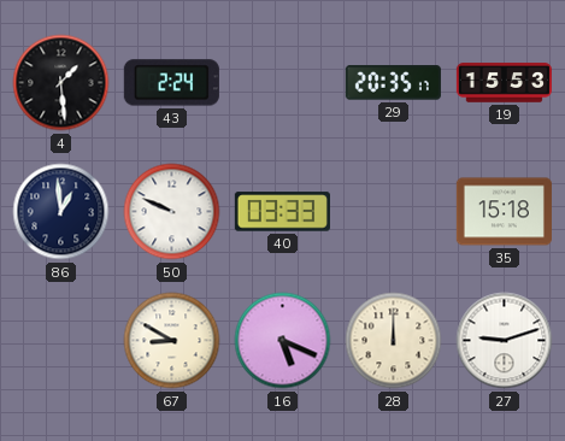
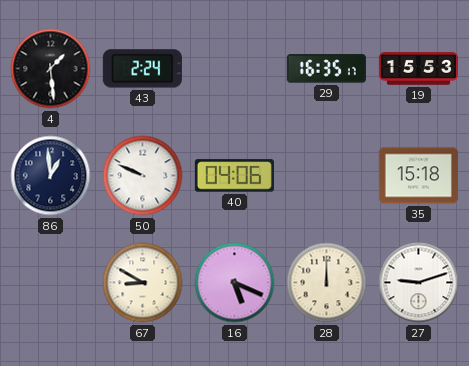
29: 20:35 -> 16:35
40: 03:33 -> 04:06
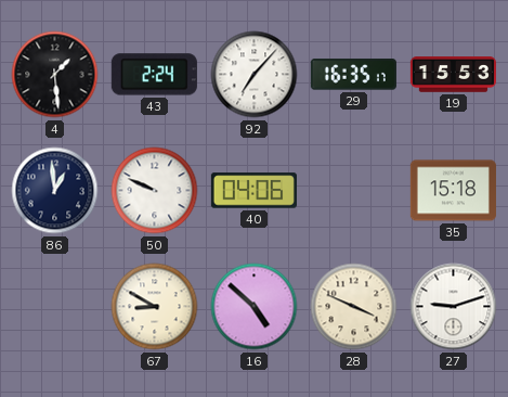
92: none -> 7:07
16: 5:19 -> 4:52
28: 12:00 -> 3:49
